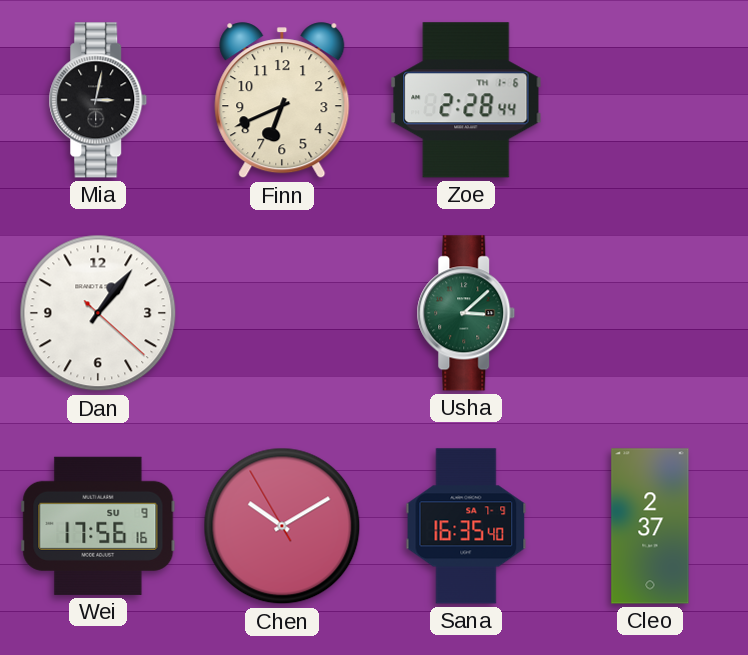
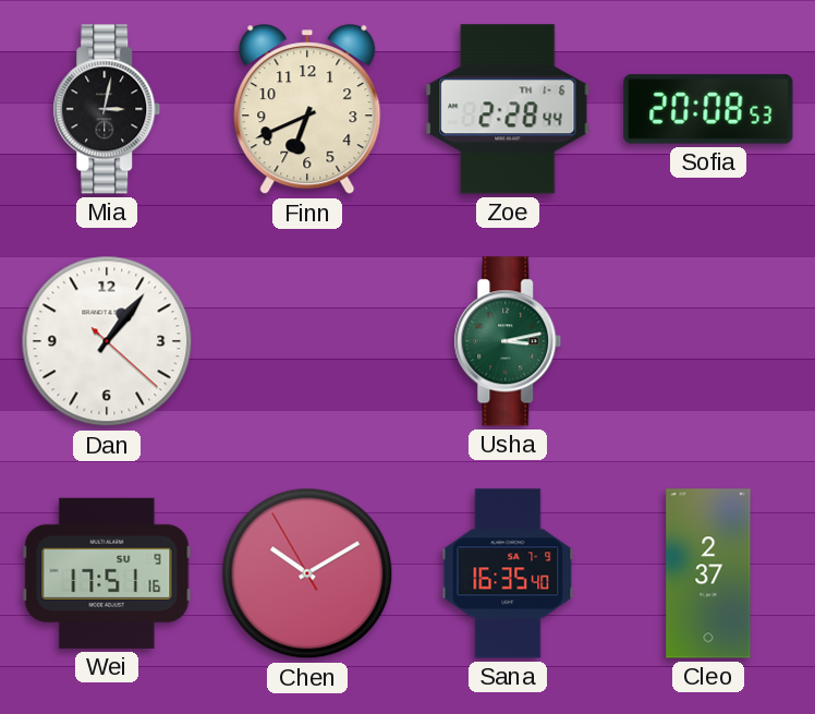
Sofia: none -> 20:08
Usha: 3:08 -> 3:13
Wei: 17:56 -> 17:51
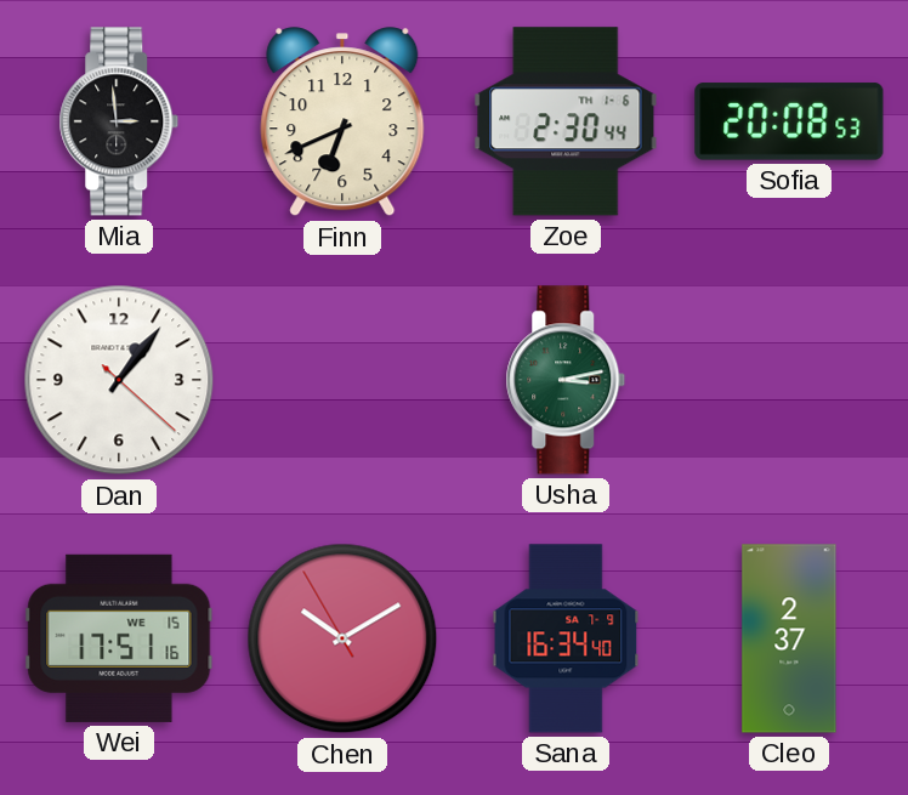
Mia: 3:02 -> 2:59
Zoe: 2:28 -> 2:30
Wei date: SU 9 -> WE 15
Sana: 16:35 -> 16:34
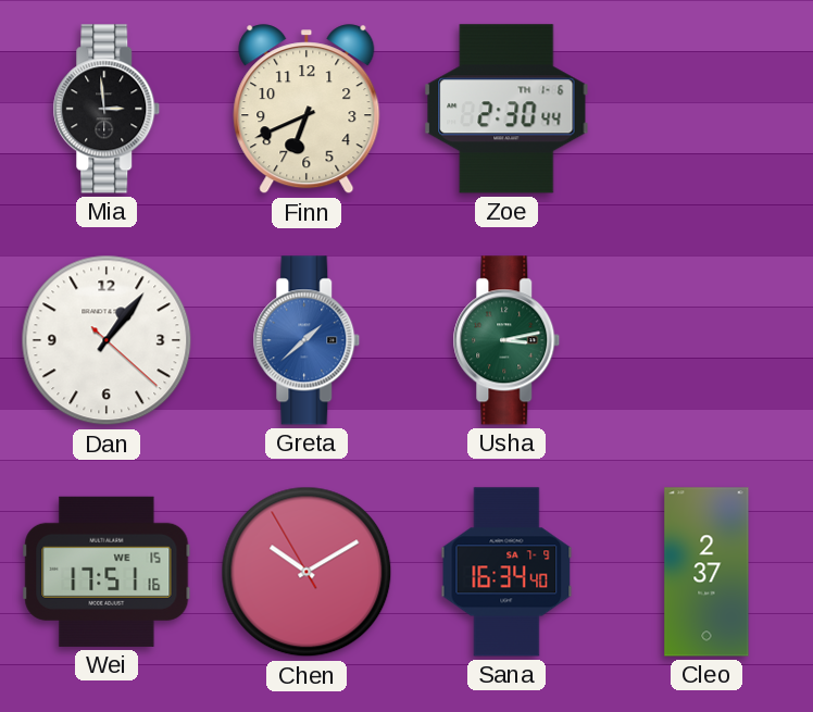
Sofia: 20:08 -> none
Greta: none -> 1:38
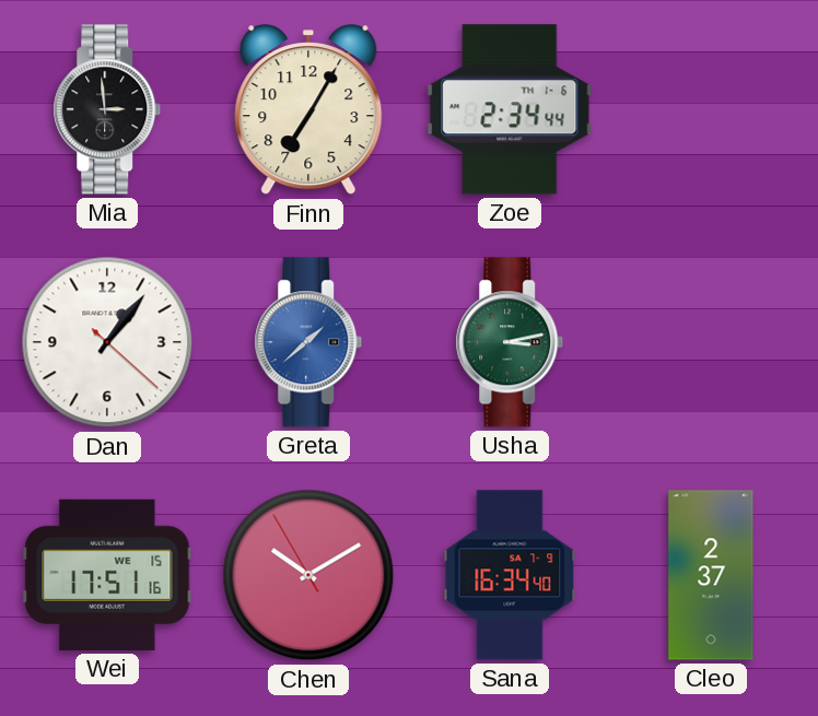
Finn: 6:41 -> 7:05
Zoe: 2:30 -> 2:34
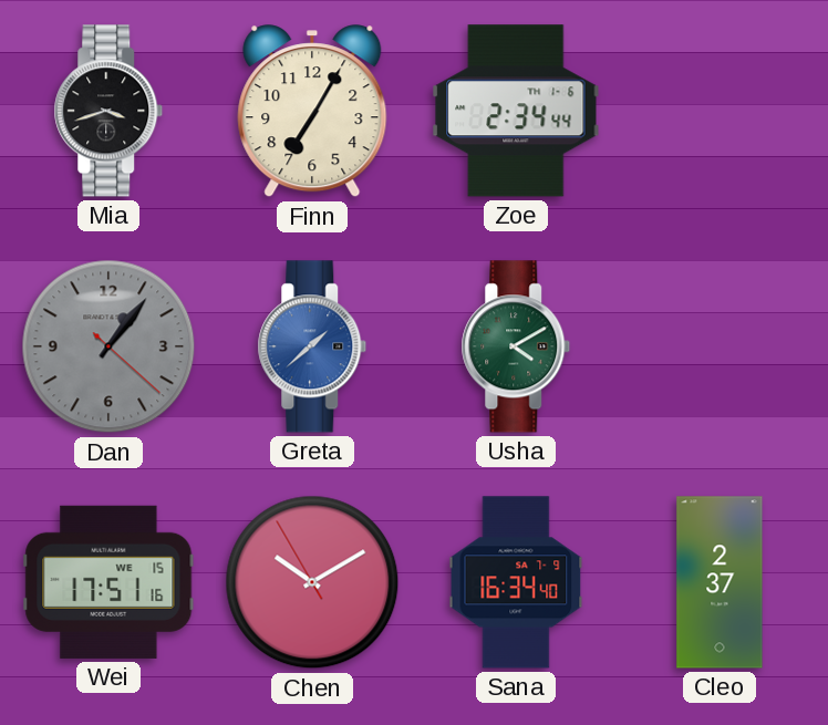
Mia: 2:59 -> 3:42
Dan dial: white -> grey
Usha: 3:13 -> 4:10
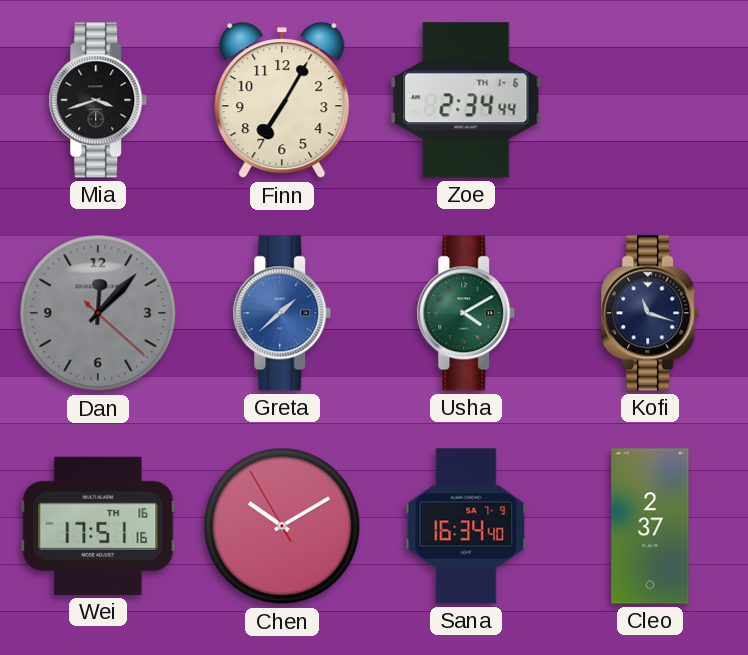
Dan: 1:06 -> 12:07
Kofi: none -> 11:18
Wei date: WE 15 -> TH 16
